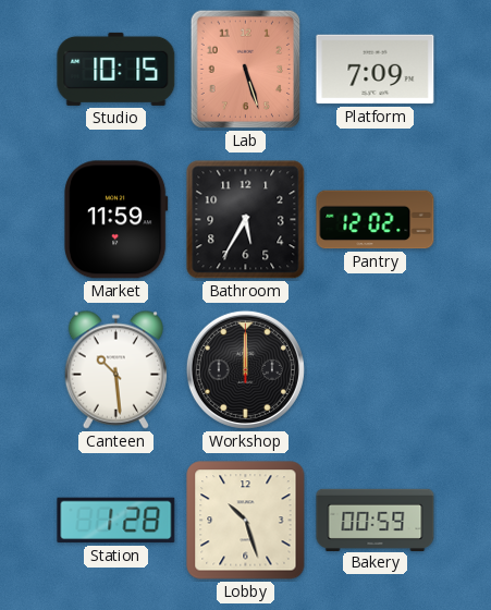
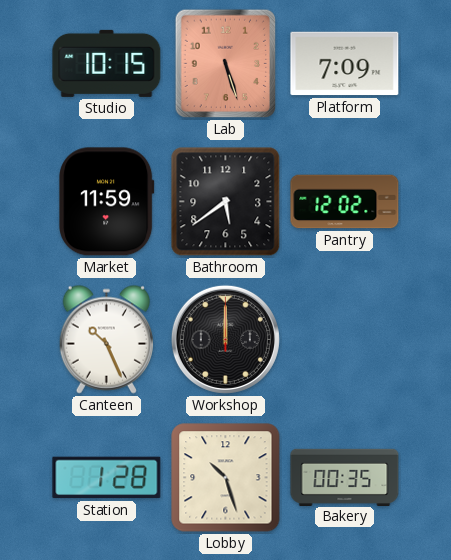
Bathroom: 5:35 -> 5:39
Canteen: 10:29 -> 10:26
Bakery: 00:59 -> 00:35
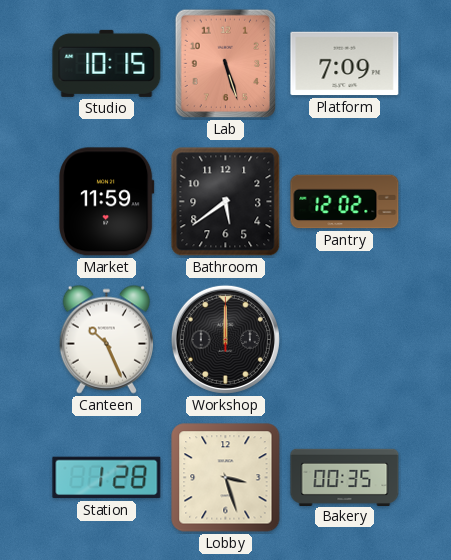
Lobby: 10:27 -> 3:27
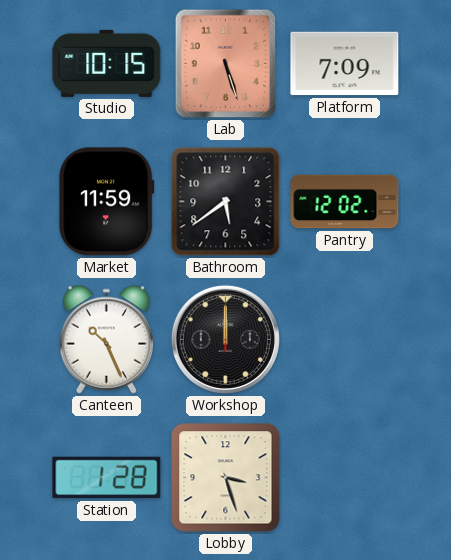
Bakery: 00:35 -> none
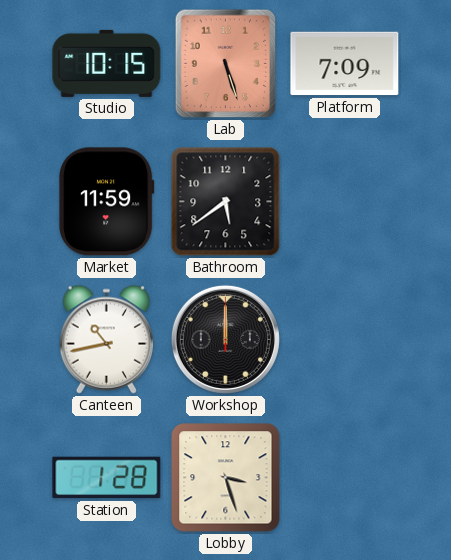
Pantry: 12:02 -> none
Canteen: 10:26 -> 10:43
